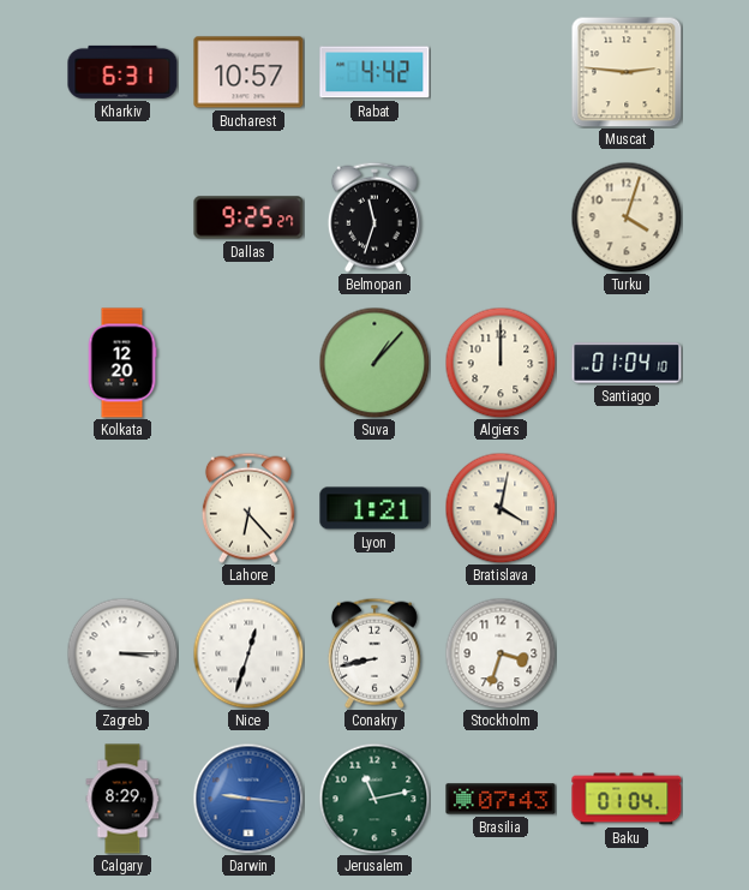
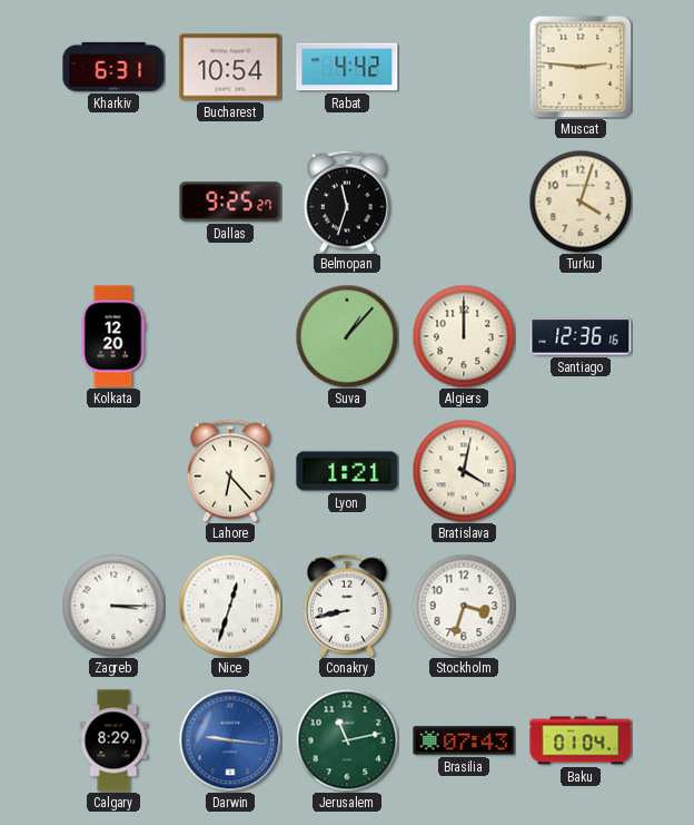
Bucharest: 10:57 -> 10:54
Santiago: 01:04 -> 12:36
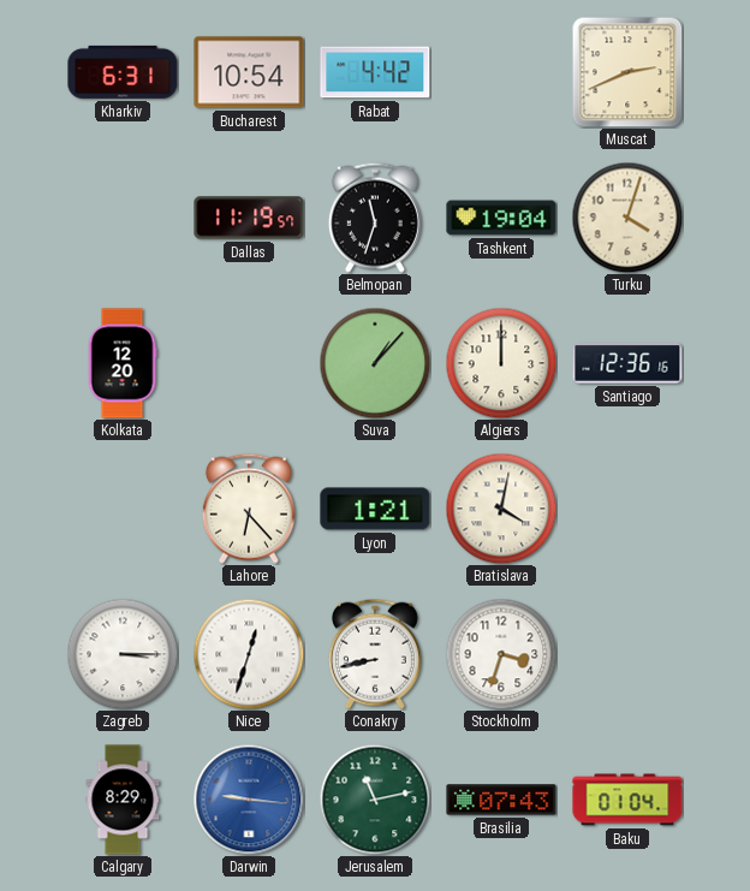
Muscat: 2:46 -> 2:41
Dallas: 9:25 -> 11:19
Tashkent: none -> 19:04
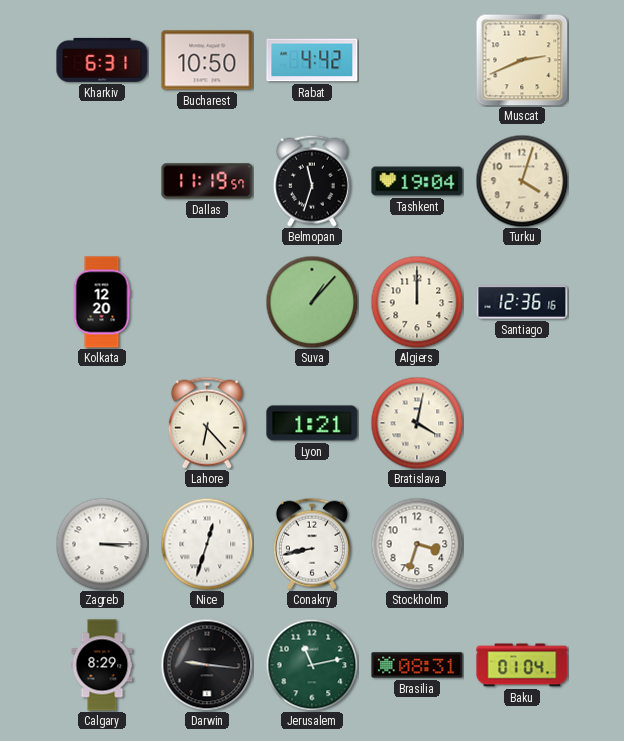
Bucharest: 10:54 -> 10:50
Darwin dial: blue -> black
Brasilia: 07:43 -> 08:31
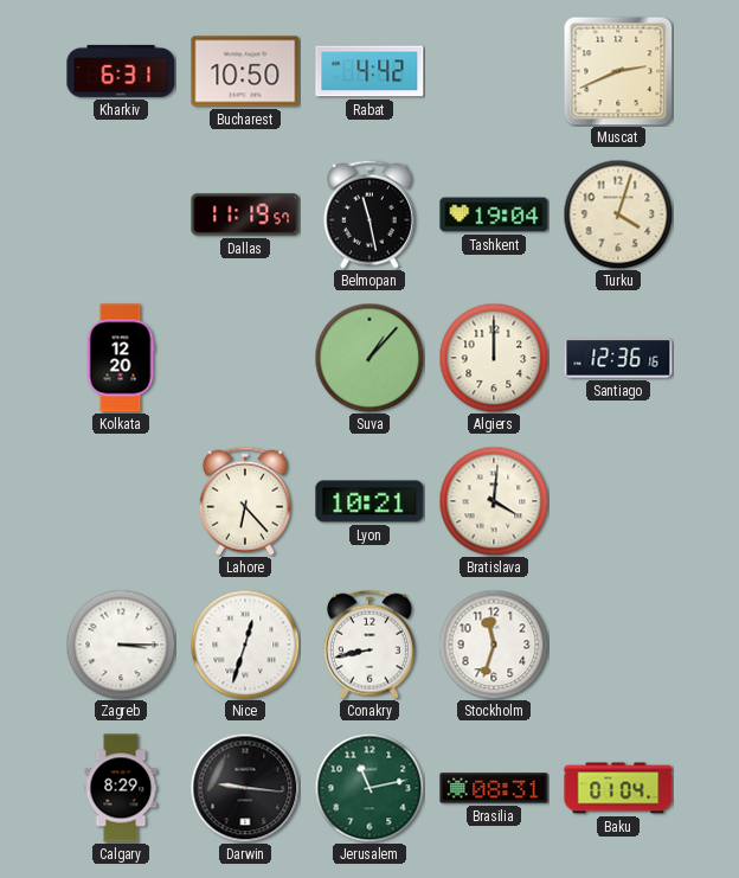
Belmopan: 11:33 -> 11:28
Lyon: 1:21 -> 10:21
Bratislava: 4:02 -> 4:01
Stockholm: 3:33 -> 11:33
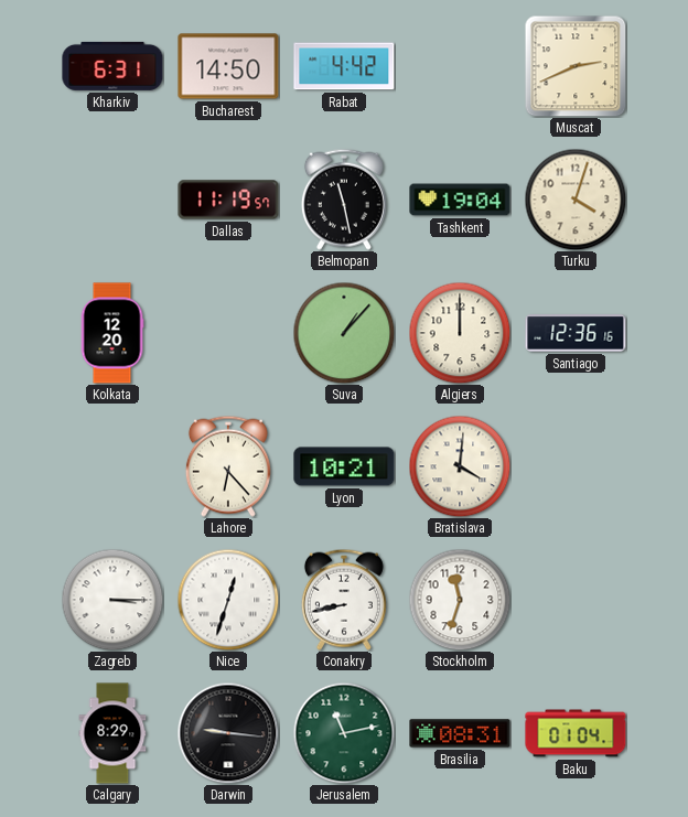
Bucharest: 10:50 -> 14:50
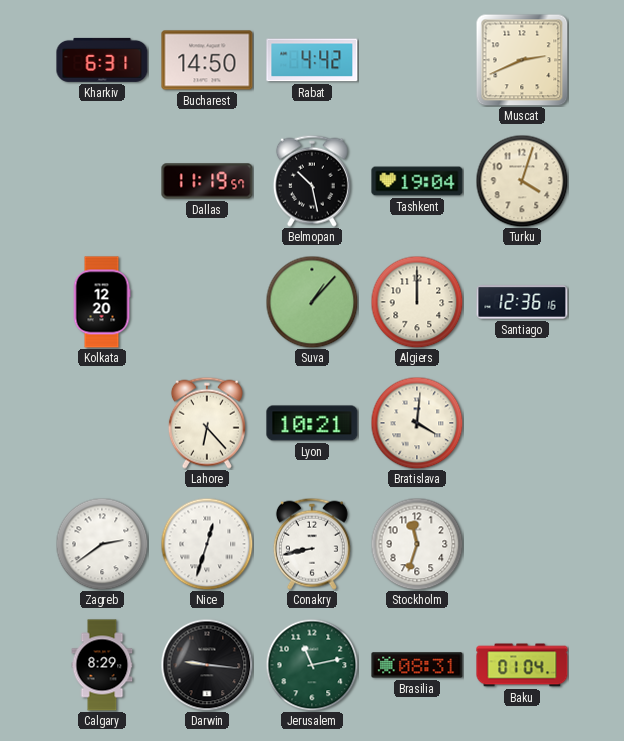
Belmopan: 11:28 -> 10:28
Zagreb: 3:15 -> 2:39
